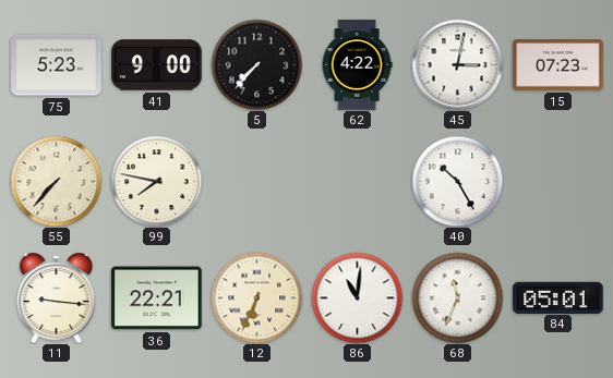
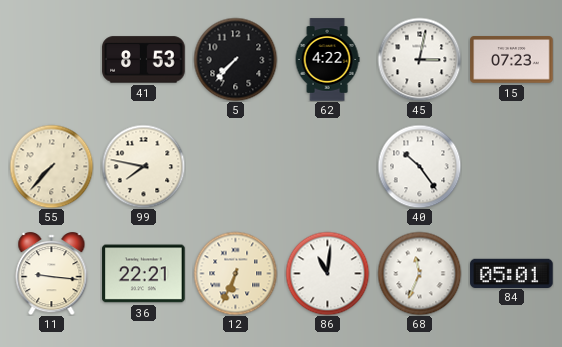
75: 5:23 -> none
41: 9:00 -> 8:53
40: 10:25 -> 10:24
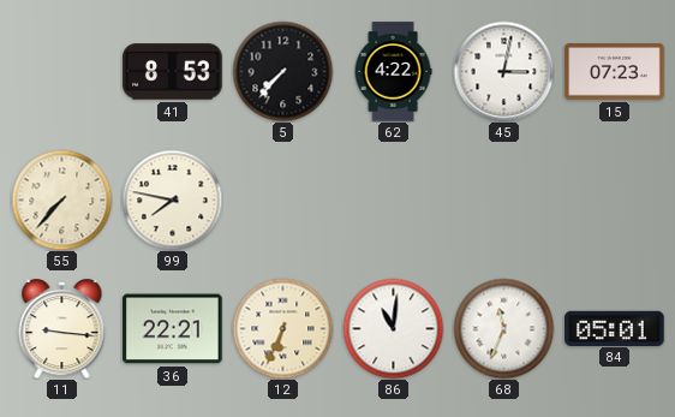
40: 10:24 -> none
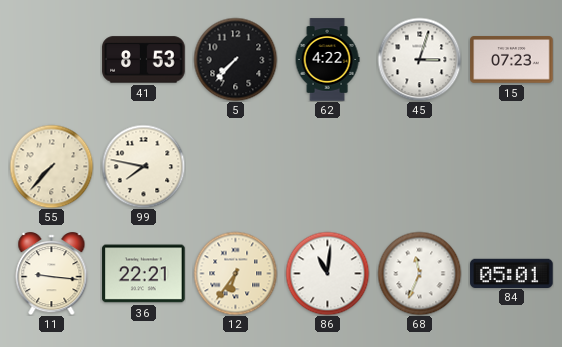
45: 3:02 -> 3:03
12: 6:34 -> 6:36
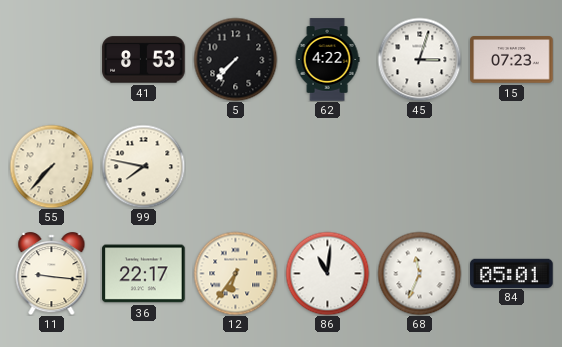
36: 22:21 -> 22:17
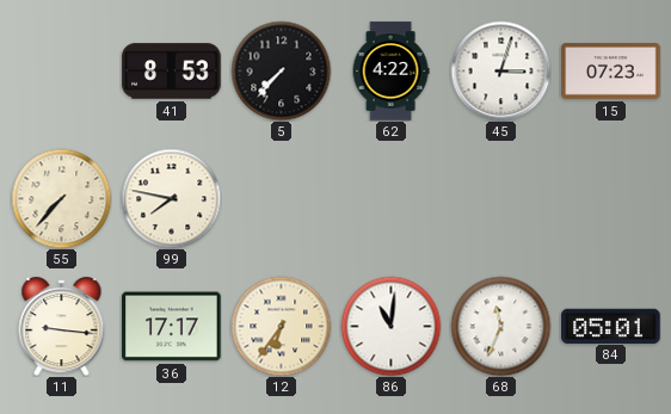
36: 22:17 -> 17:17
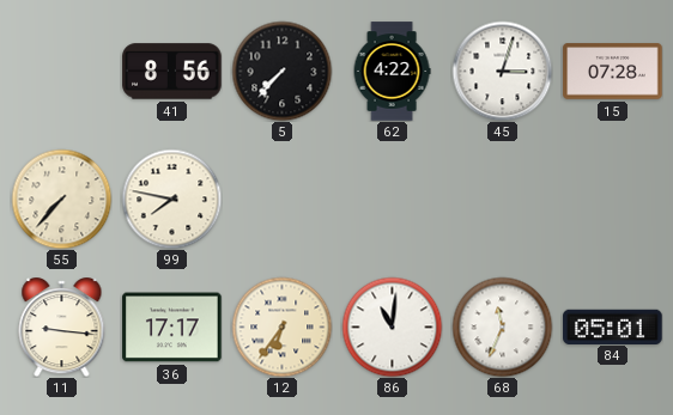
41: 8:53 -> 8:56
15: 07:23 -> 07:28
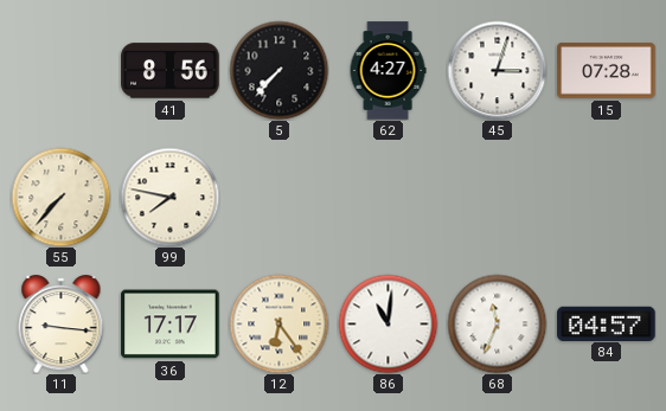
62: 4:22 -> 4:27
12: 6:36 -> 6:24
84: 05:01 -> 04:57
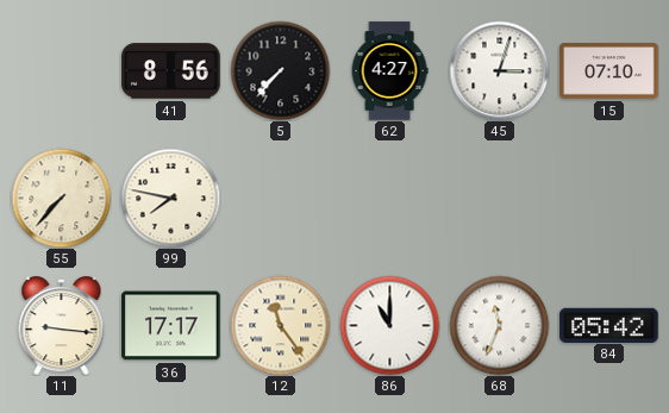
15: 07:28 -> 07:10
12: 6:24 -> 11:24
86: 11:01 -> 11:00
84: 04:57 -> 05:42
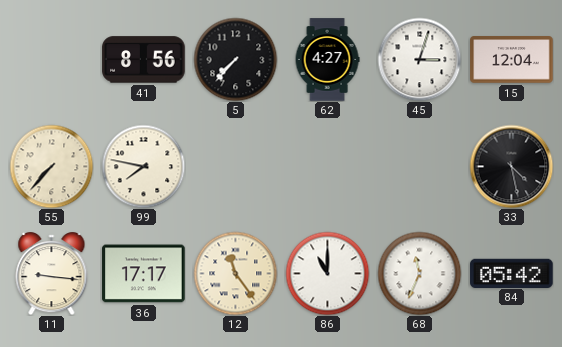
15: 07:10 -> 12:04
33: none -> 4:28
